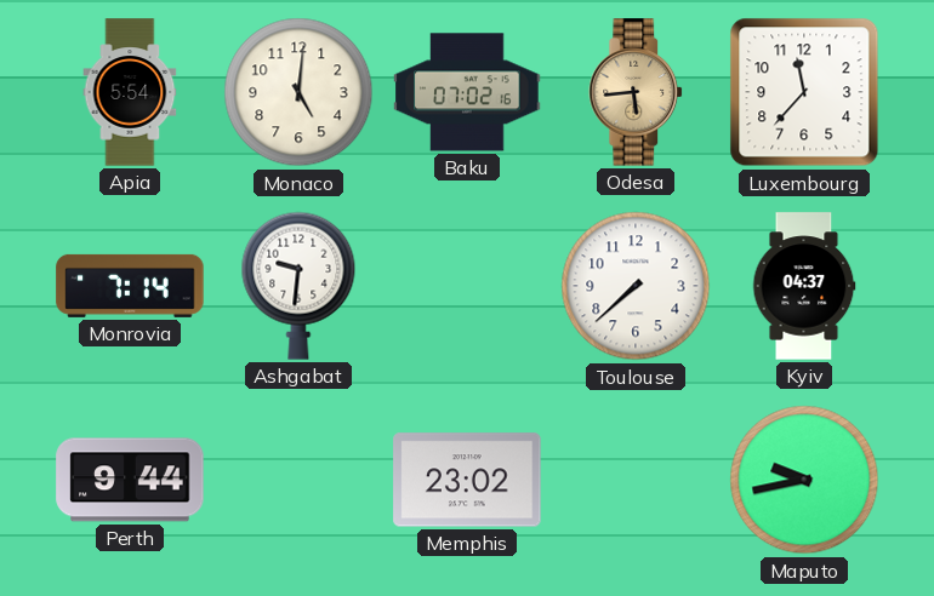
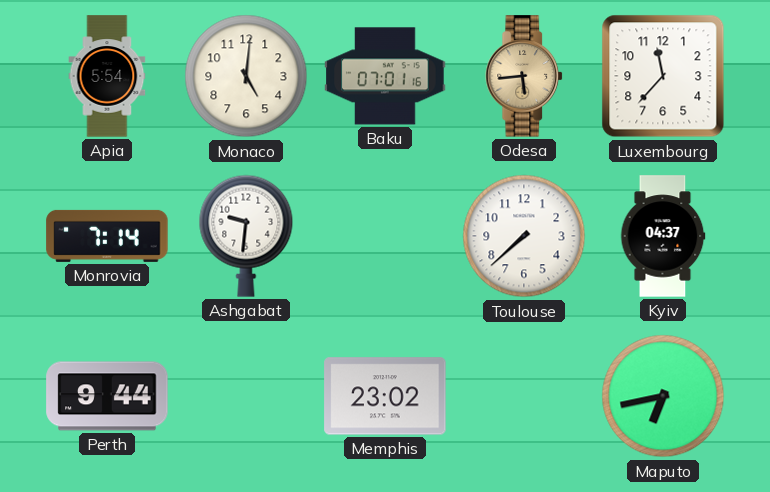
Baku: 07:02 -> 07:01
Maputo: 9:43 -> 6:43
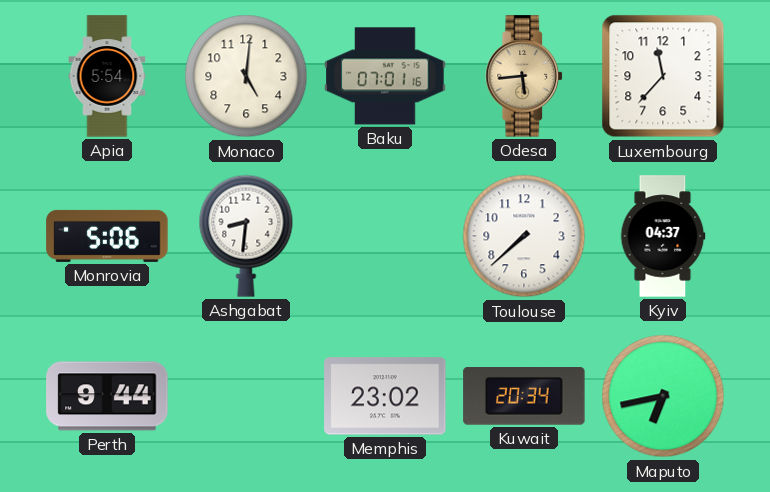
Monrovia: 7:14 -> 5:06
Ashgabat: 9:31 -> 8:31
Kuwait: none -> 20:34
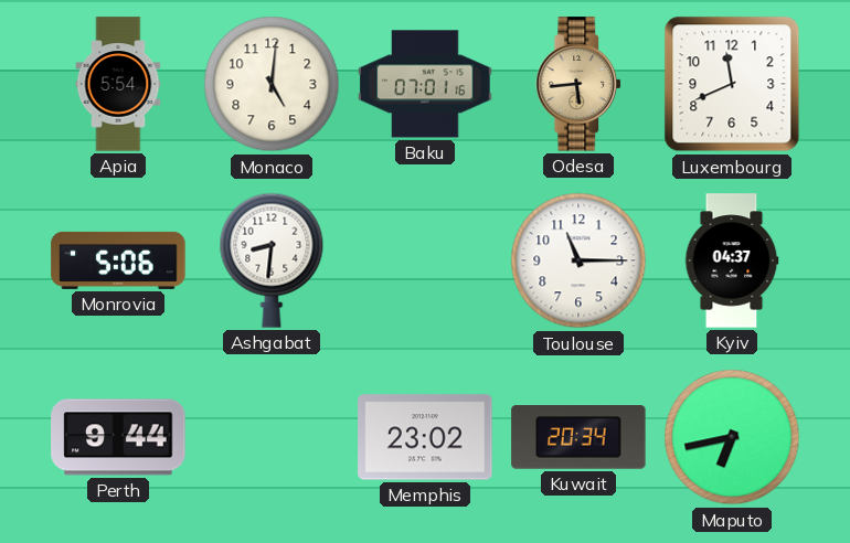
Luxembourg: 11:37 -> 11:41
Toulouse: 7:38 -> 11:15
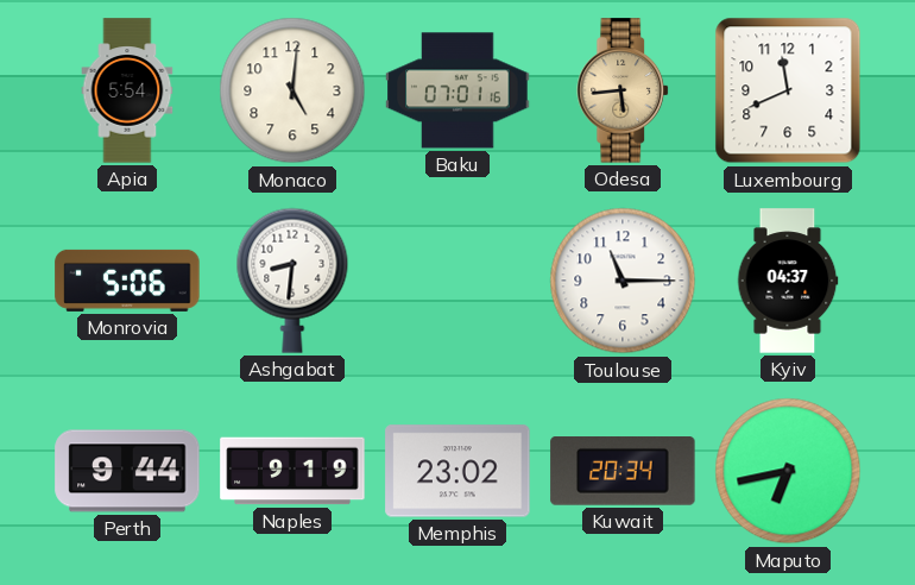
Naples: none -> 9:19
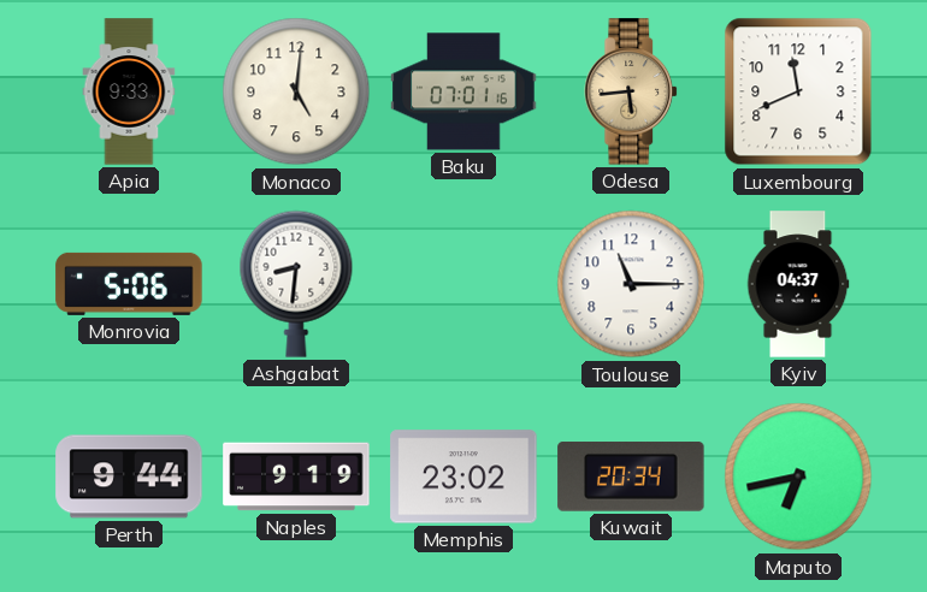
Apia: 5:54 -> 9:33
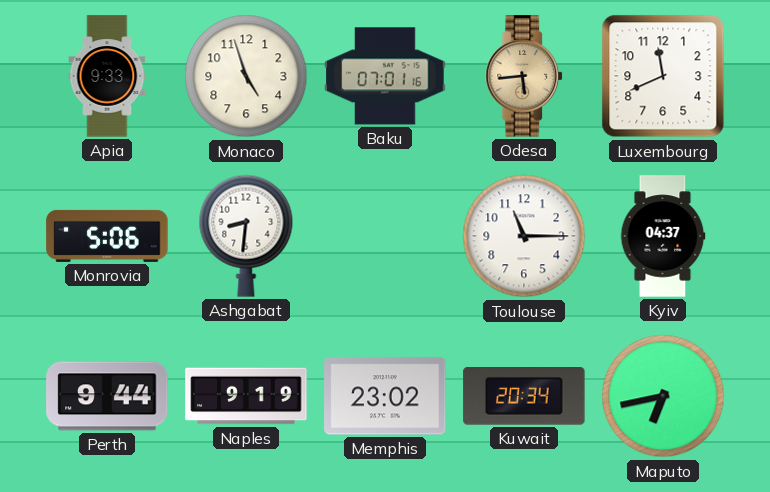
Monaco: 5:01 -> 4:57
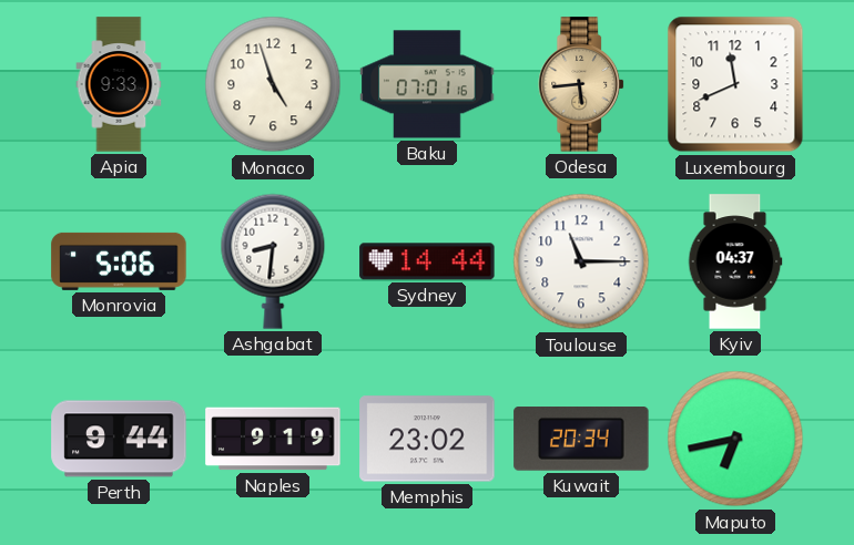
Sydney: none -> 14:44
